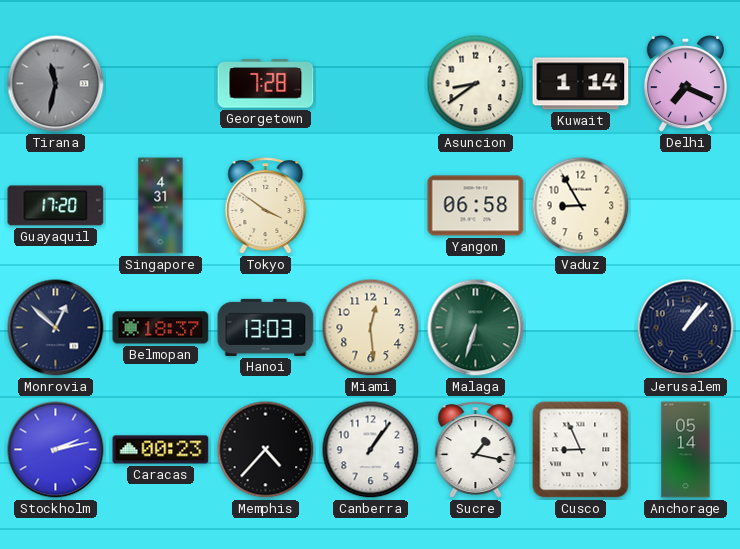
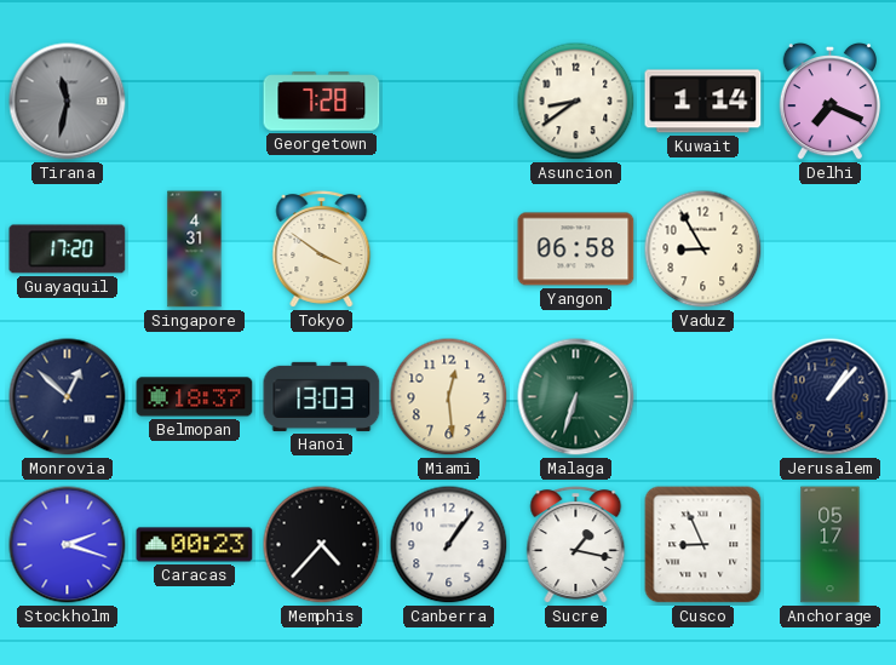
Stockholm: 2:13 -> 2:18
Anchorage: 05:14 -> 05:17
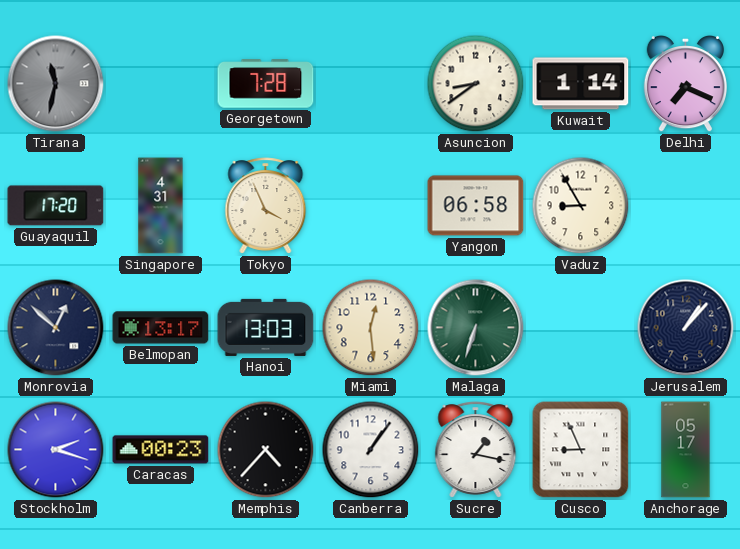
Tokyo: 3:51 -> 3:56
Belmopan: 18:37 -> 13:17
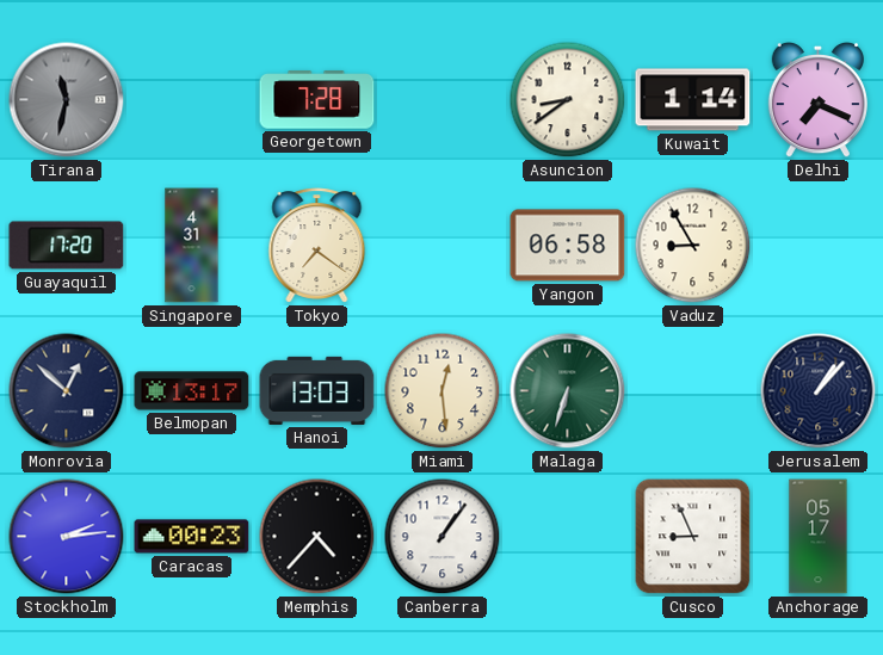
Tokyo: 3:56 -> 7:21
Stockholm: 2:18 -> 2:14
Sucre: 1:17 -> none
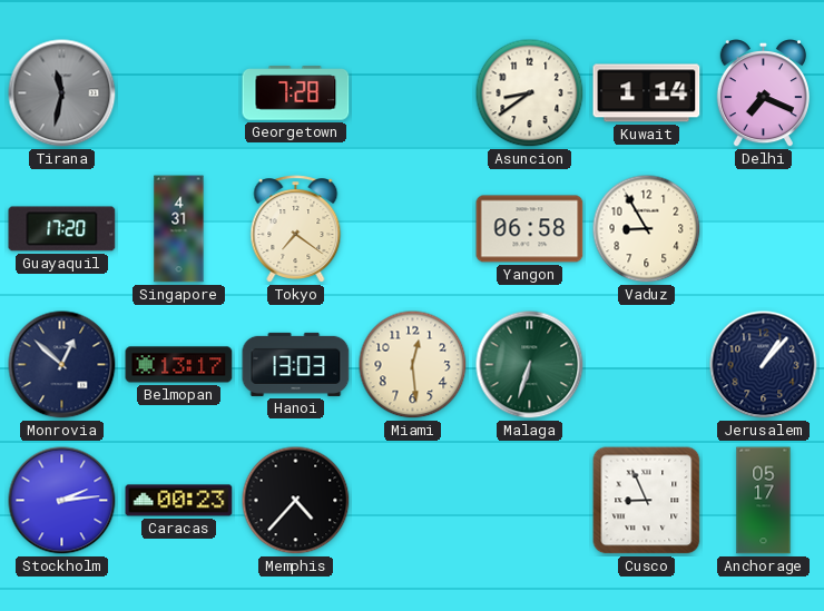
Canberra: 1:06 -> none
